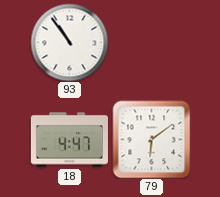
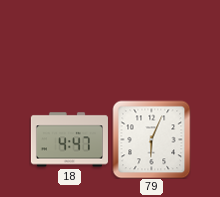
93: 10:54 -> none
79: 6:09 -> 6:04
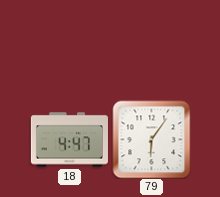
79: 6:04 -> 6:06
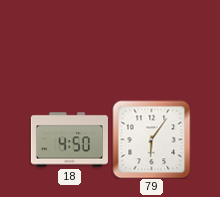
18: 4:47 -> 4:50
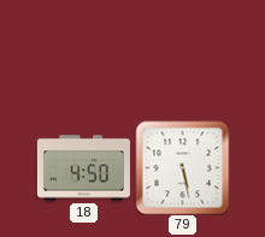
79: 6:06 -> 5:28
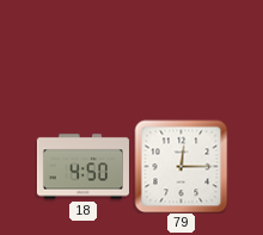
79: 5:28 -> 12:15
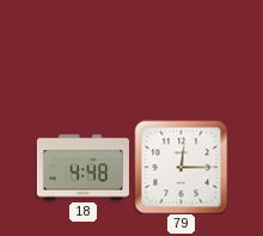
18: 4:50 -> 4:48
